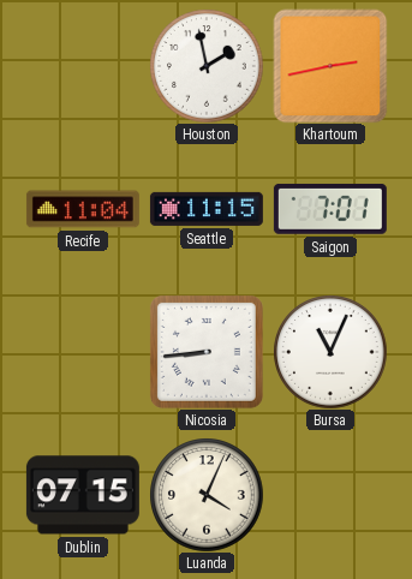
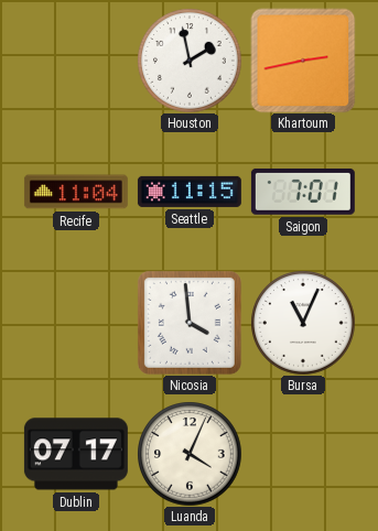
Nicosia: 8:44 -> 3:59
Dublin: 07:15 -> 07:17
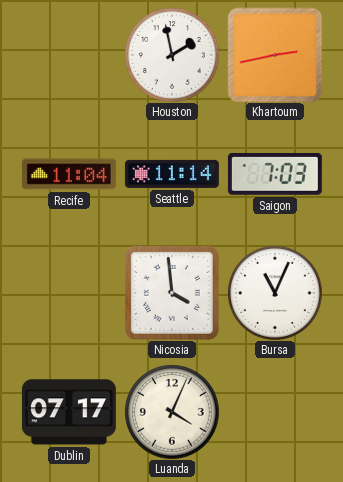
Seattle: 11:15 -> 11:14
Saigon: 7:01 -> 7:03
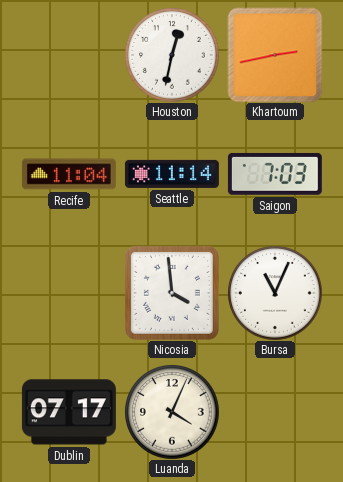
Houston: 1:58 -> 12:32
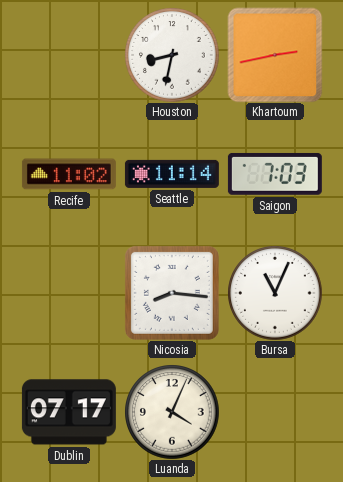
Houston: 12:32 -> 8:32
Recife: 11:04 -> 11:02
Nicosia: 3:59 -> 8:16
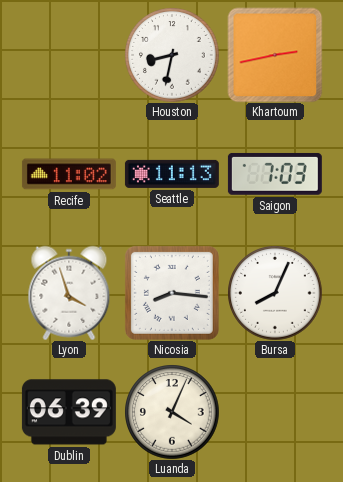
Seattle: 11:14 -> 11:13
Lyon: none -> 3:57
Bursa: 11:04 -> 8:04
Dublin: 07:17 -> 06:39
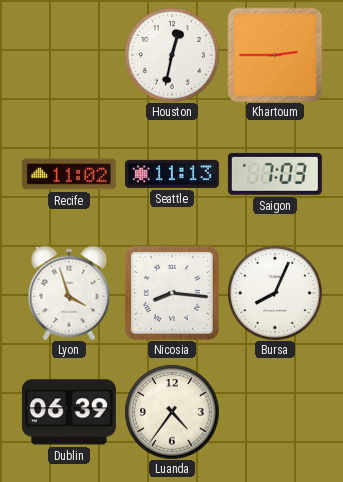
Houston: 8:32 -> 12:32
Khartoum: 2:43 -> 2:45
Luanda: 4:04 -> 4:36
